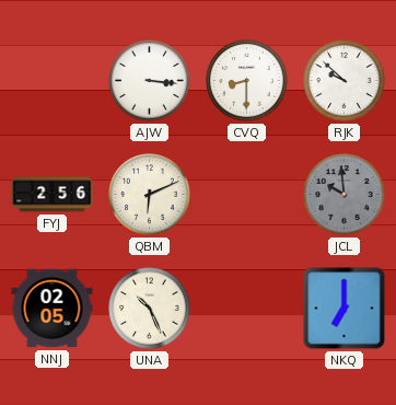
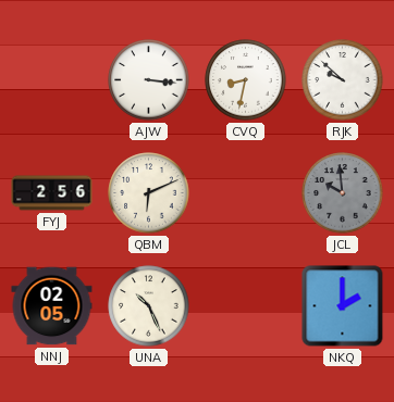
CVQ: 8:30 -> 8:32
NKQ: 7:00 -> 2:00
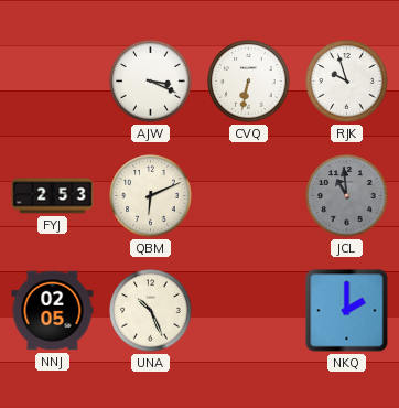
AJW: 3:16 -> 3:19
CVQ: 8:32 -> 6:32
RJK: 9:52 -> 9:57
FYJ: 2:56 -> 2:53
JCL: 9:59 -> 10:59
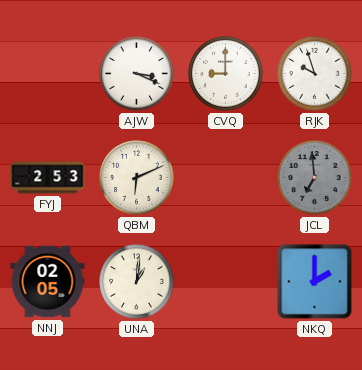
CVQ: 6:32 -> 9:00
JCL: 10:59 -> 6:59
UNA: 10:26 -> 1:01
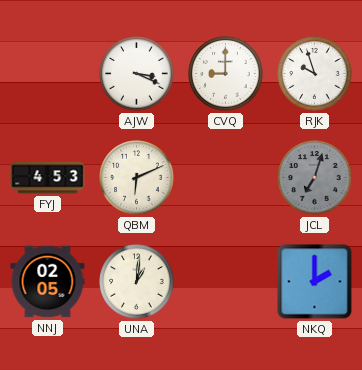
FYJ: 2:53 -> 4:53
JCL: 6:59 -> 7:03
